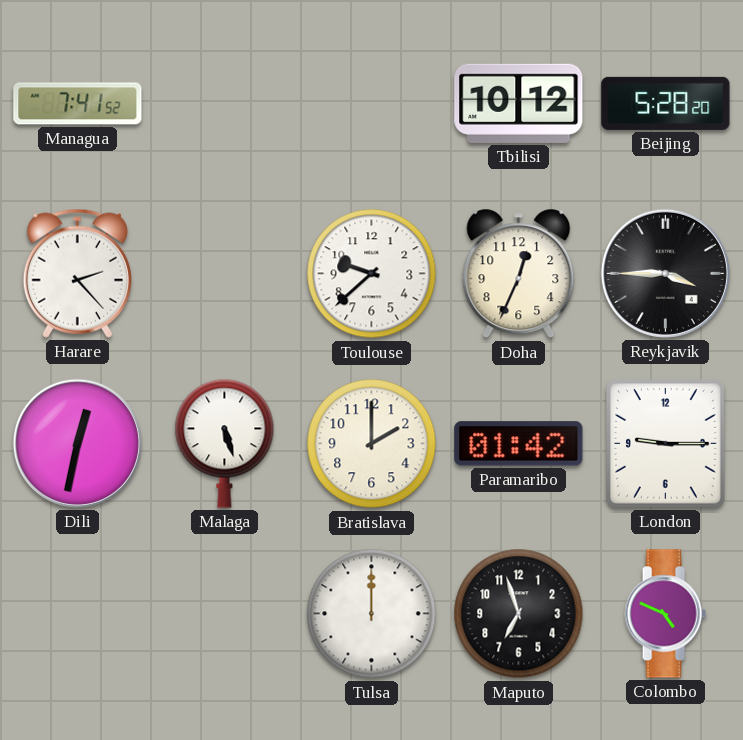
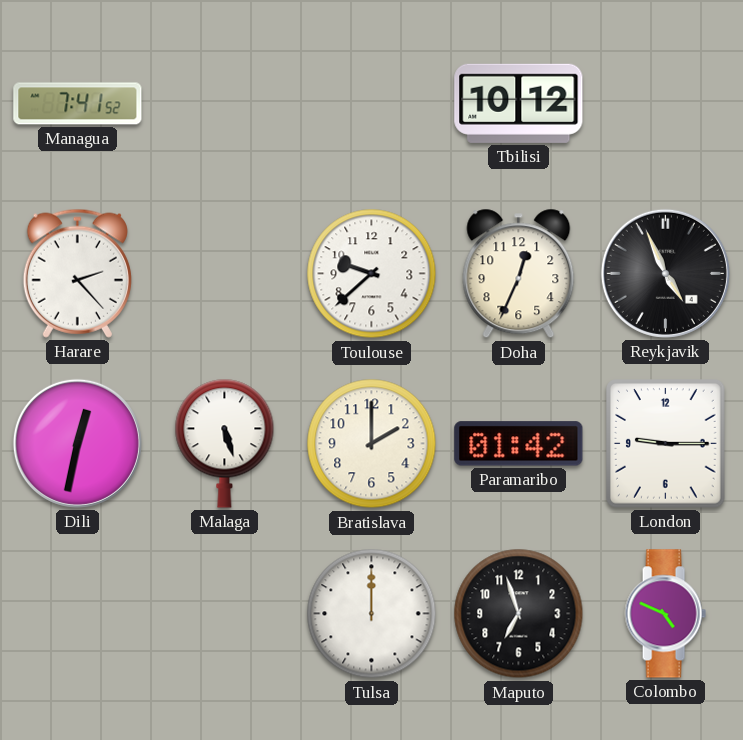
Beijing: 5:28 -> none
Reykjavik: 3:45 -> 4:56
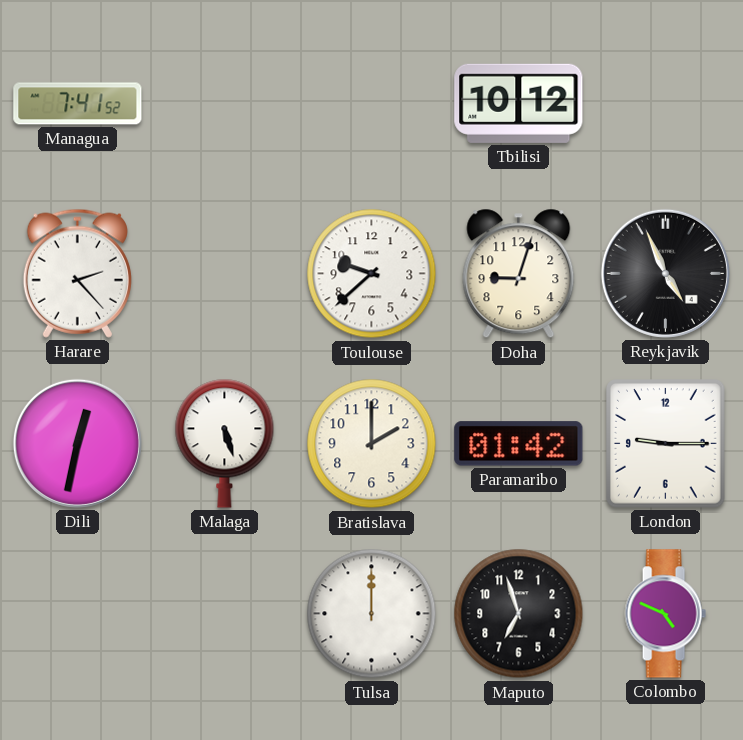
Doha: 12:34 -> 9:03
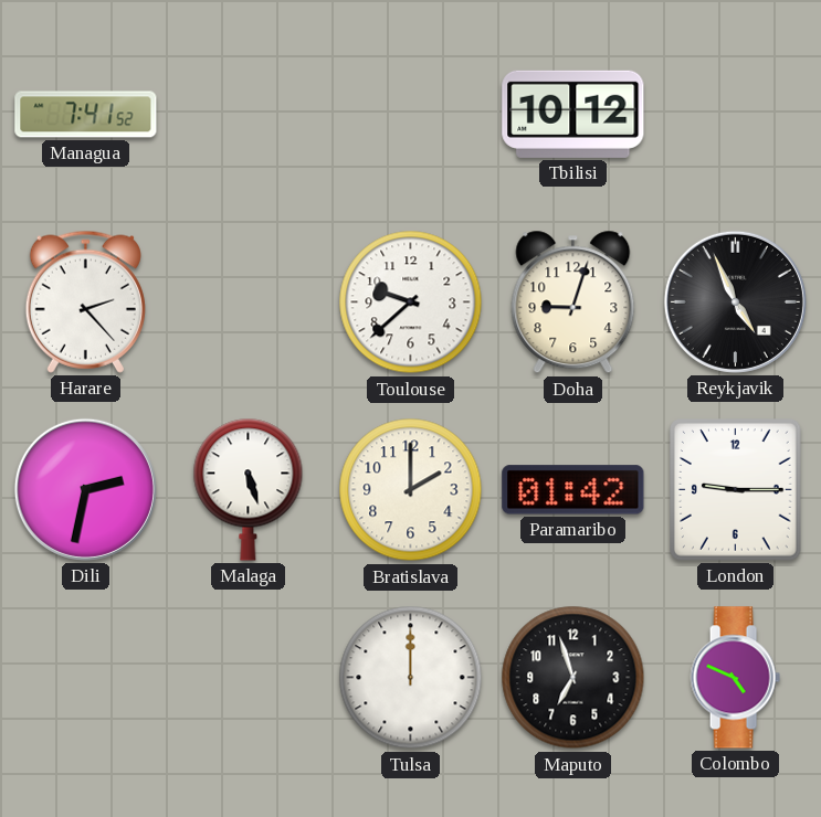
Dili: 12:32 -> 2:32
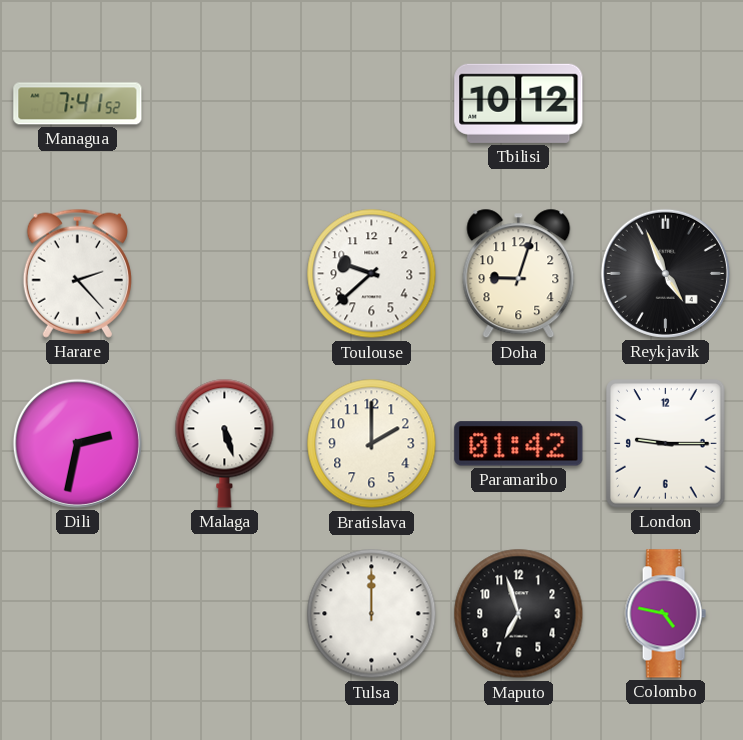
Colombo: 4:49 -> 4:47
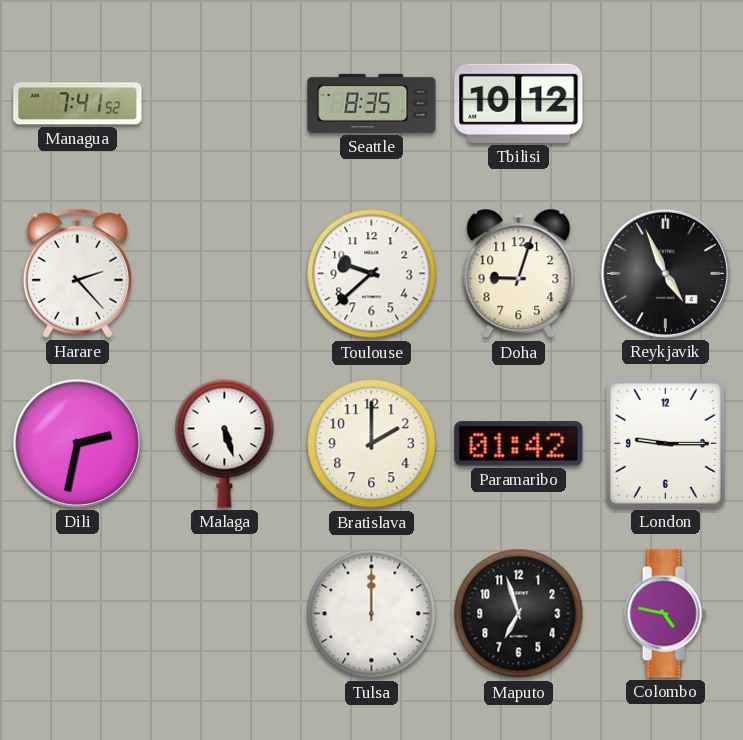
Seattle: none -> 8:35
